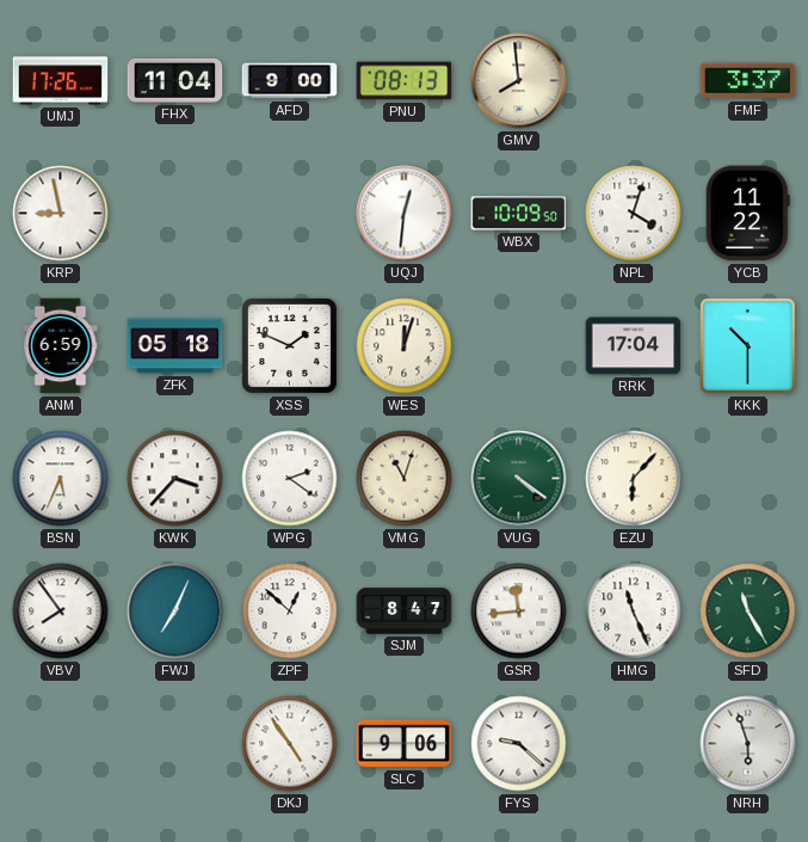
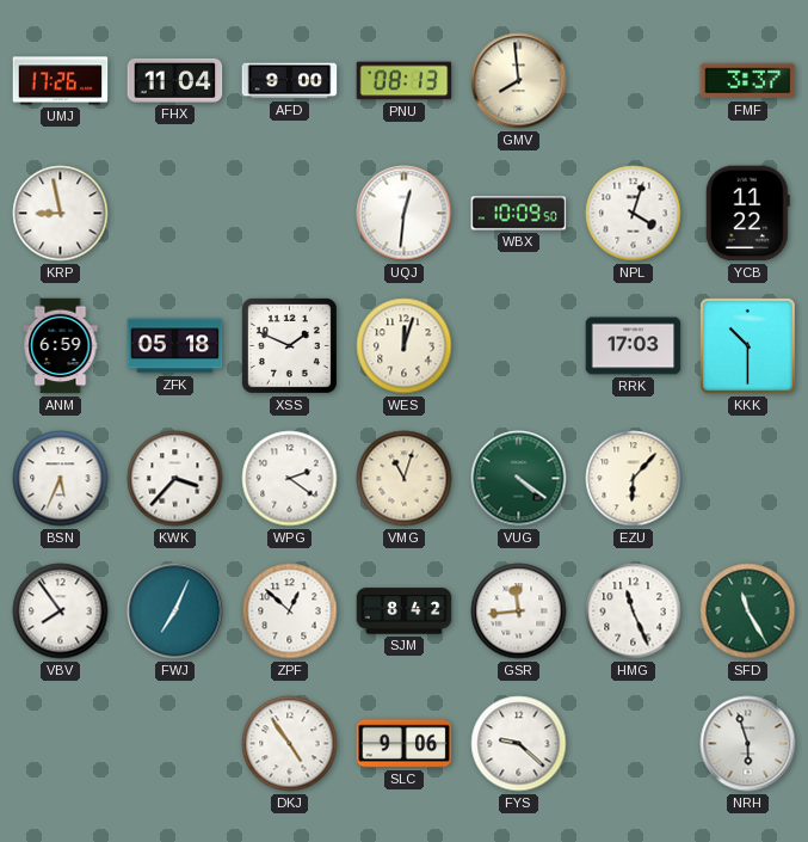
RRK: 17:04 -> 17:03
SJM: 8:47 -> 8:42
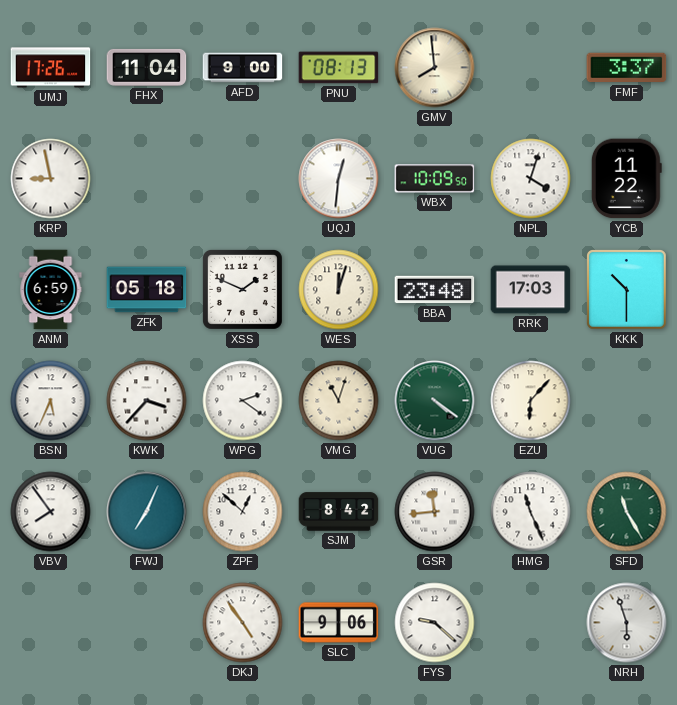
BBA: none -> 23:48
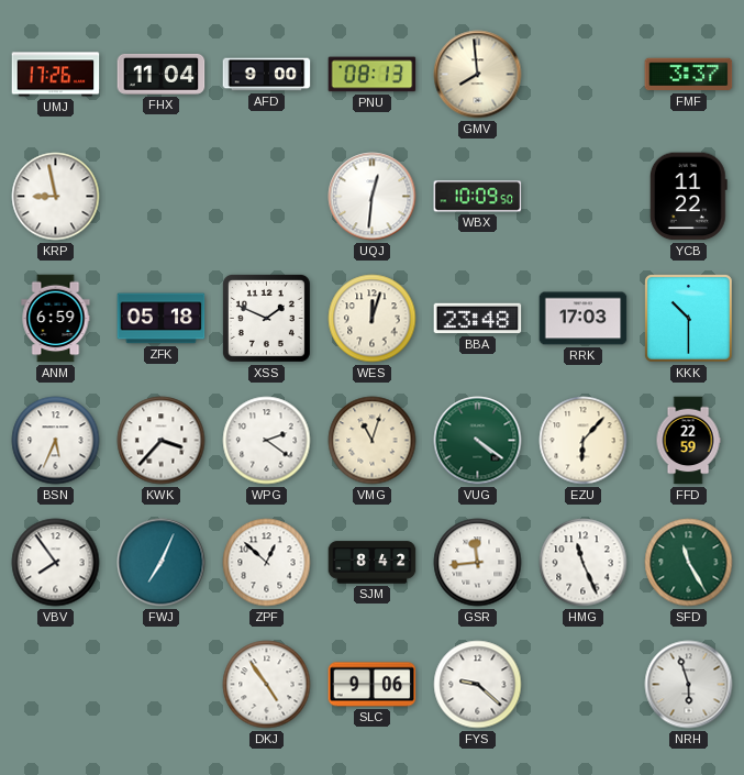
NPL: 4:03 -> none
FFD: none -> 22:59
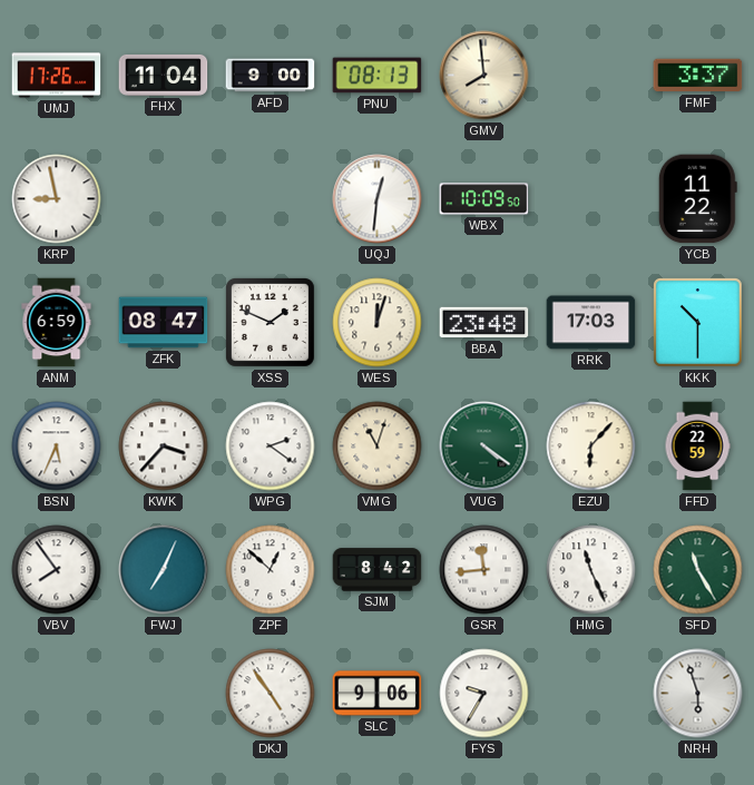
ZFK: 05:18 -> 08:47
FYS: 9:22 -> 9:35
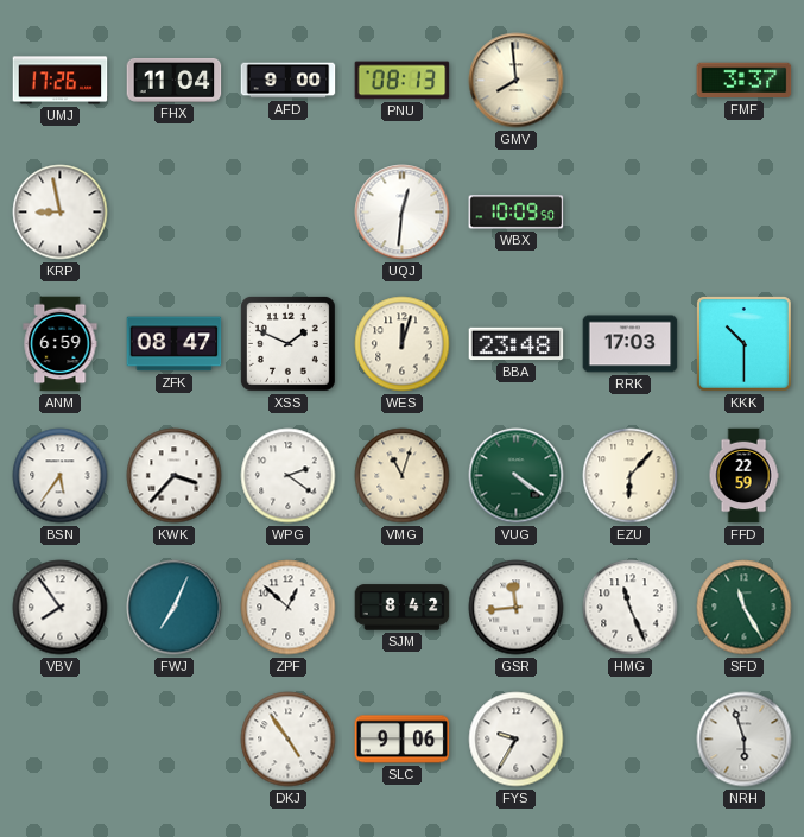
YCB: 11:22 -> none
BSN: 5:34 -> 5:36
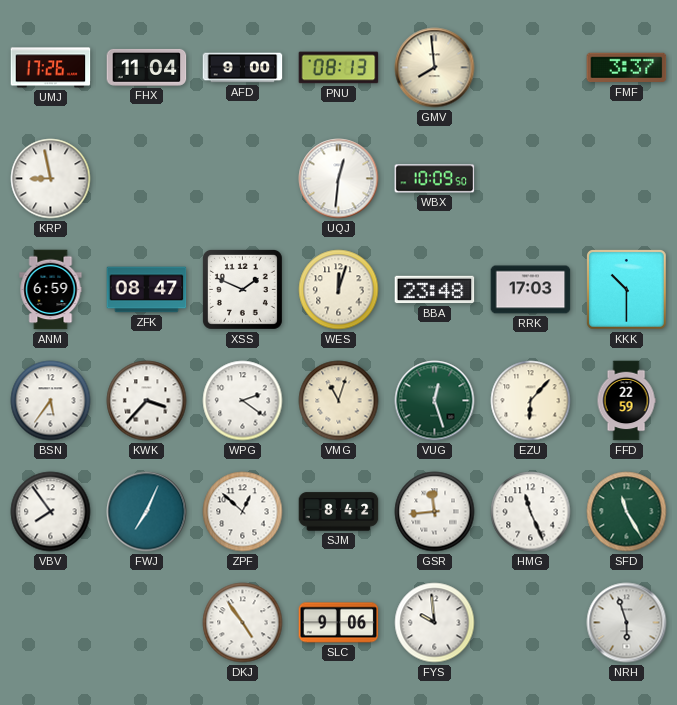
VUG: 4:21 -> 12:27
FYS: 9:35 -> 9:59
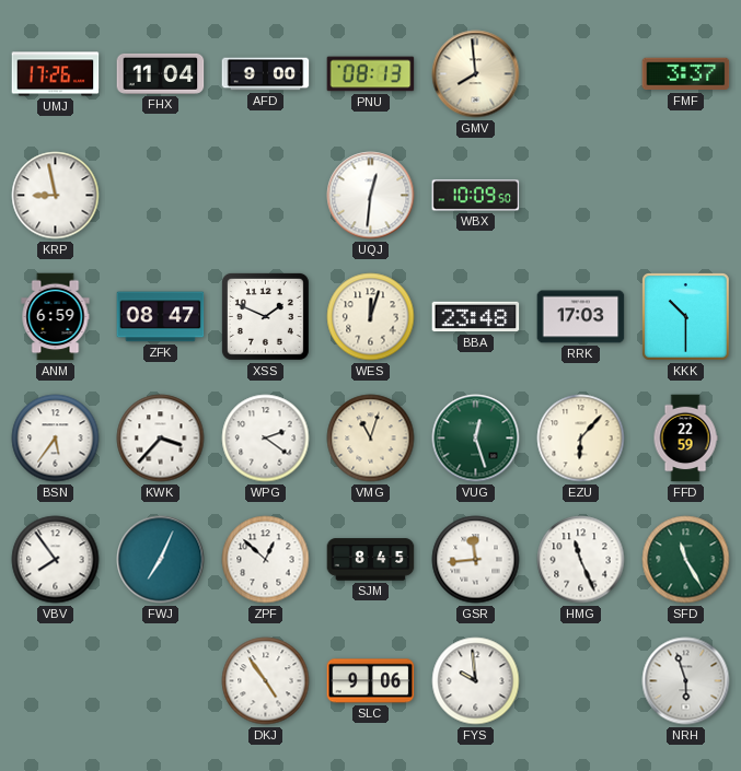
SJM: 8:42 -> 8:45
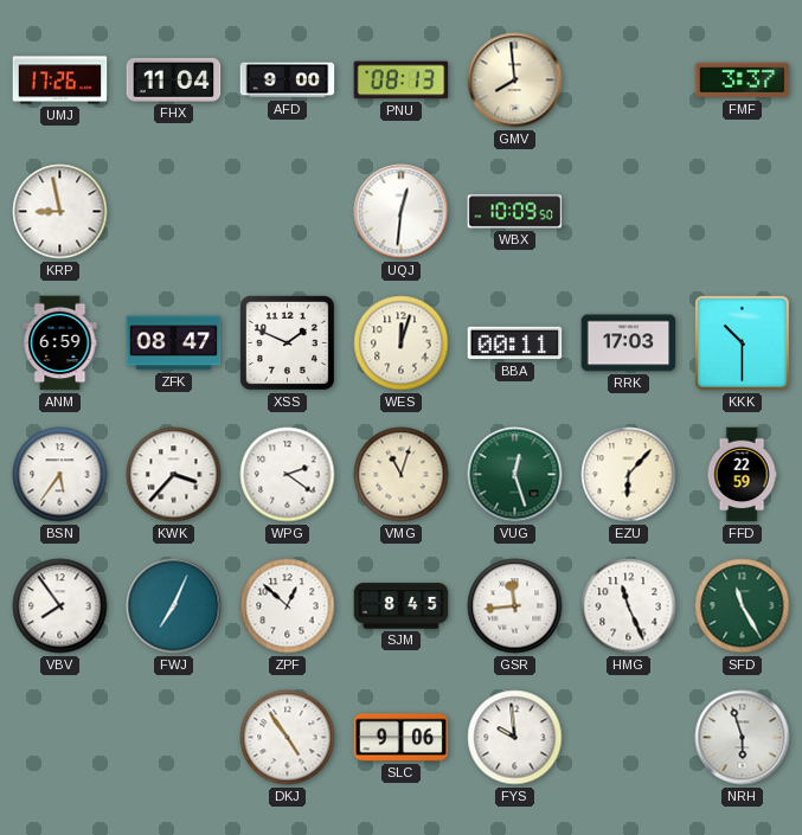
BBA: 23:48 -> 00:11
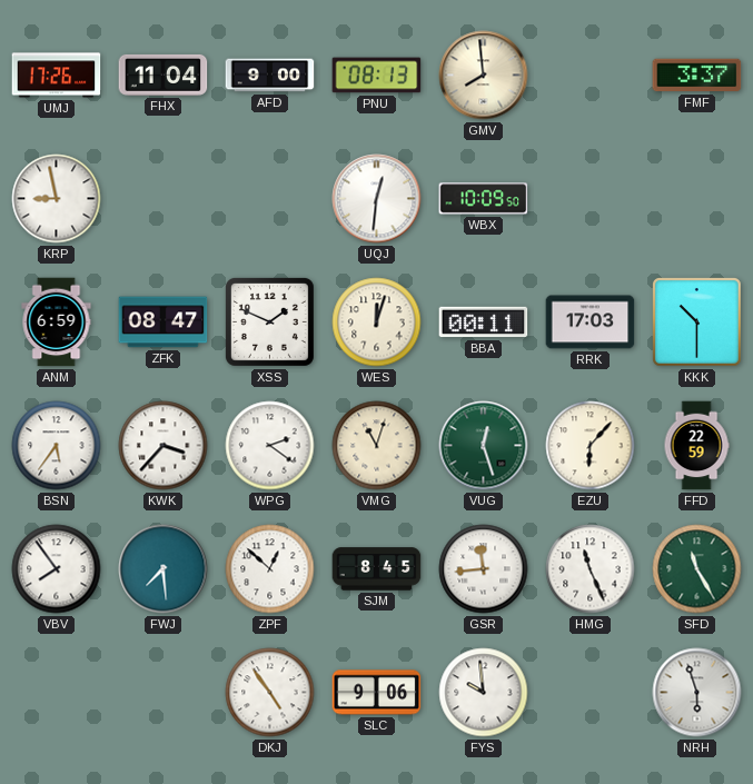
FWJ: 7:04 -> 7:29
